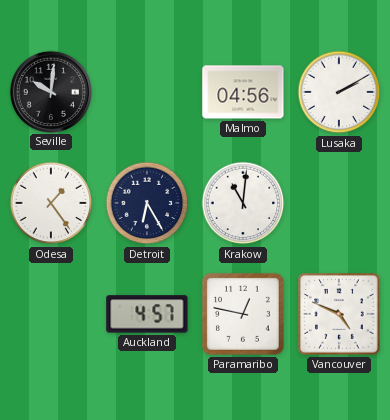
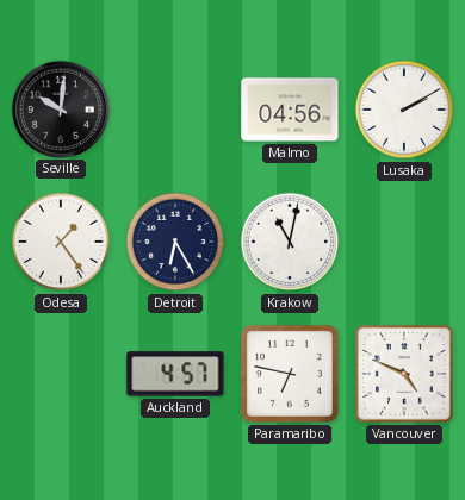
Krakow: 11:01 -> 11:02
Paramaribo: 12:47 -> 6:47
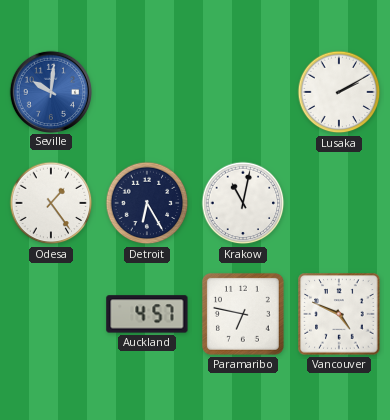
Seville dial: black -> blue
Malmo: 04:56 -> none
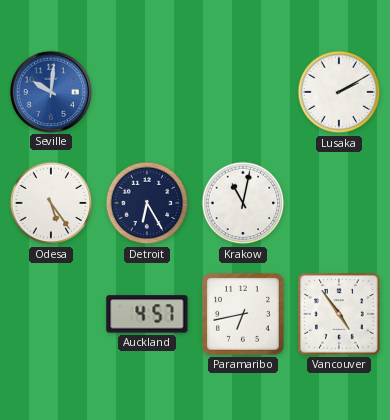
Odesa: 1:24 -> 5:24
Paramaribo: 6:47 -> 6:43
Vancouver: 4:49 -> 4:54
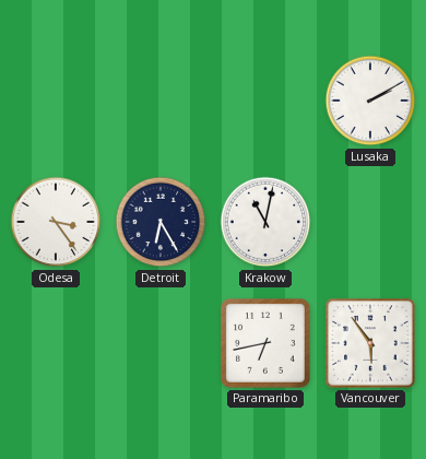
Seville: 10:01 -> none
Odesa: 5:24 -> 3:24
Auckland: 4:57 -> none
Vancouver: 4:54 -> 5:54
